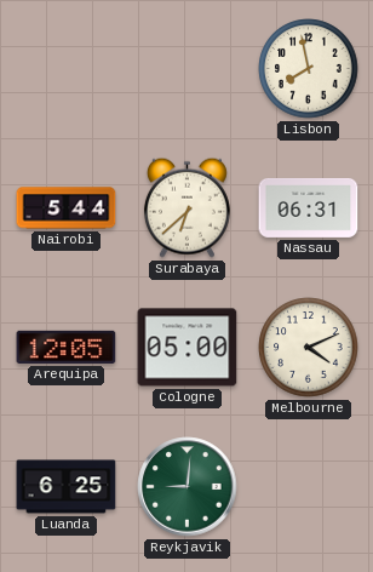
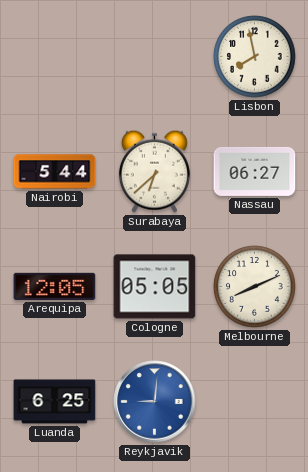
Nassau: 06:31 -> 06:27
Cologne: 05:00 -> 05:05
Melbourne: 4:11 -> 8:11
Reykjavik dial: green -> blue
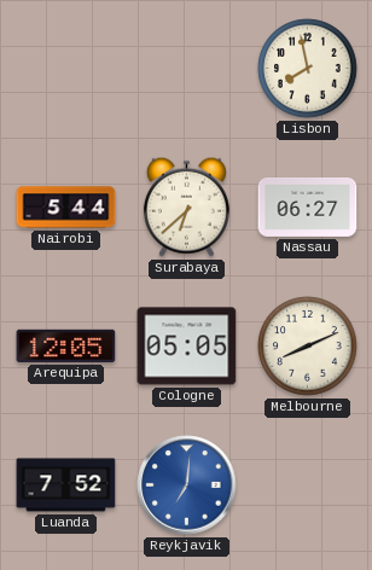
Luanda: 6:25 -> 7:52
Reykjavik: 9:01 -> 7:01
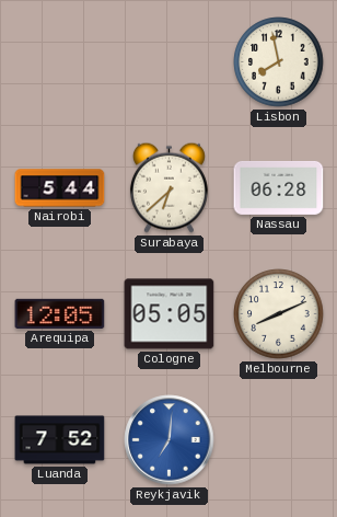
Nassau: 06:27 -> 06:28
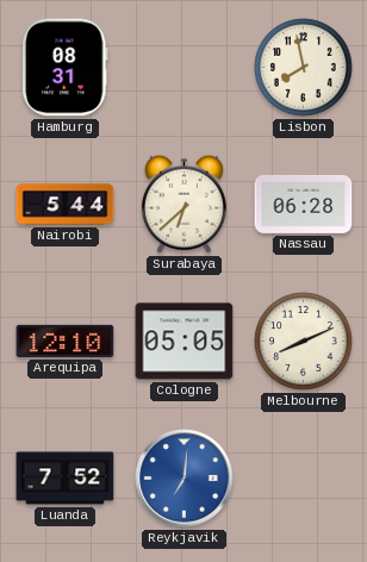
Hamburg: none -> 08:31
Arequipa: 12:05 -> 12:10
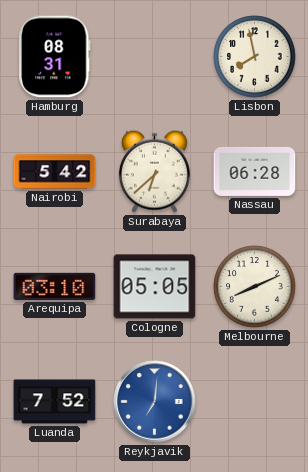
Nairobi: 5:44 -> 5:42
Arequipa: 12:10 -> 03:10
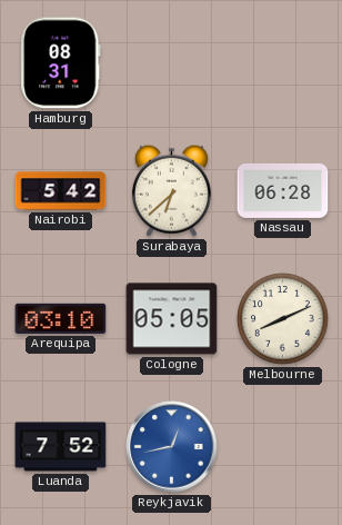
Lisbon: 7:58 -> none
Reykjavik: 7:01 -> 12:43
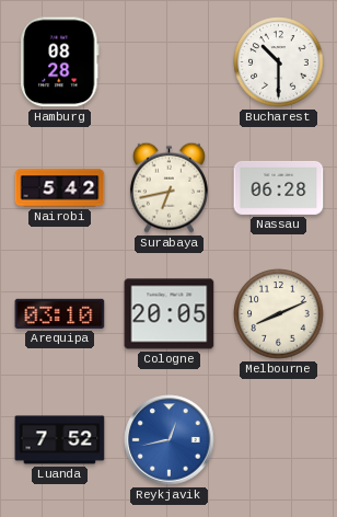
Hamburg: 08:31 -> 08:28
Bucharest: none -> 10:30
Surabaya: 6:38 -> 6:43
Cologne: 05:05 -> 20:05
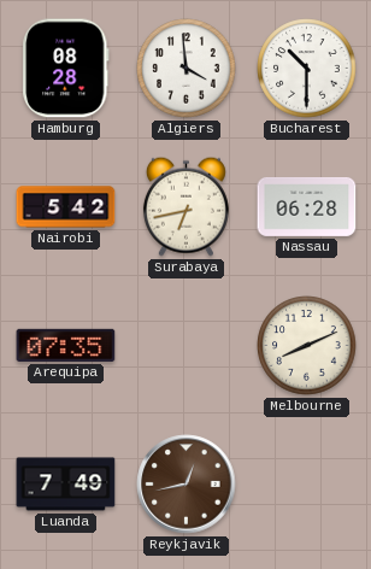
Algiers: none -> 3:59
Arequipa: 03:10 -> 07:35
Cologne: 20:05 -> none
Luanda: 7:52 -> 7:49
Reykjavik dial: blue -> brown
